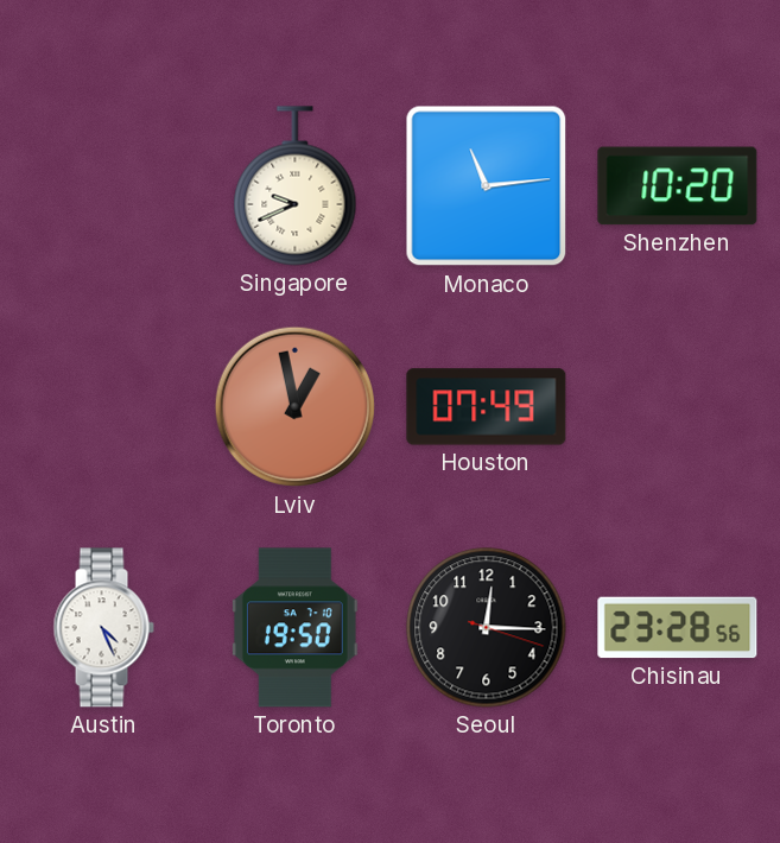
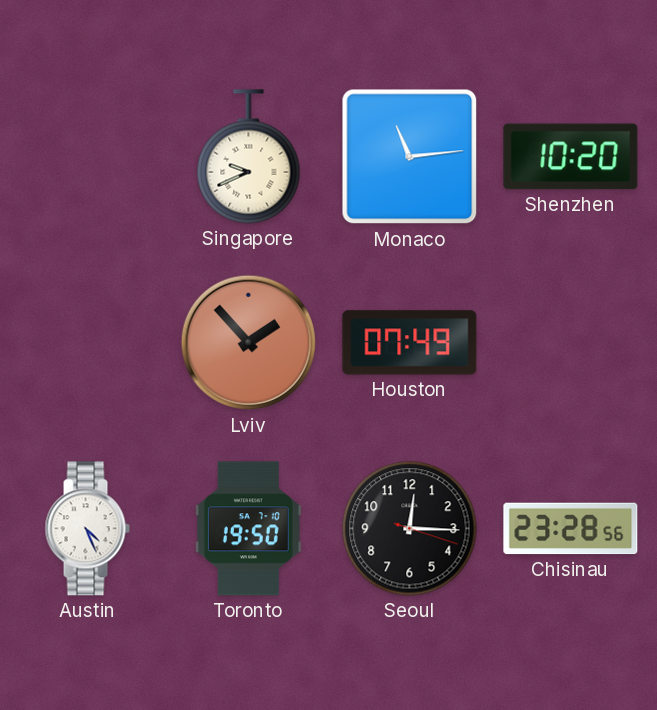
Lviv: 12:58 -> 1:53
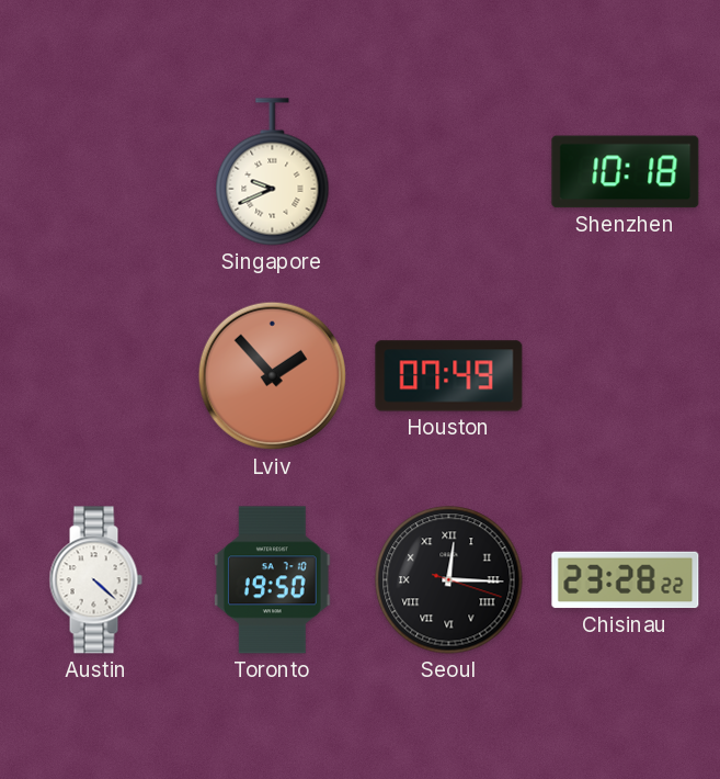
Monaco: 11:14 -> none
Shenzhen: 10:20 -> 10:18
Austin: 4:26 -> 4:22
Seoul numerals: Arabic -> Roman
Chisinau: 23:28:56 -> 23:28:22
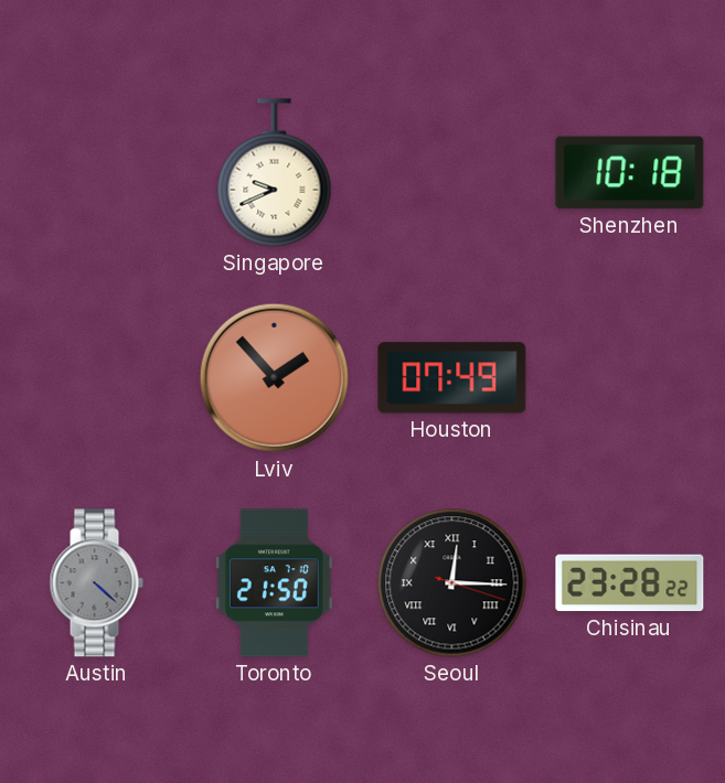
Austin dial: white -> grey
Toronto: 19:50 -> 21:50
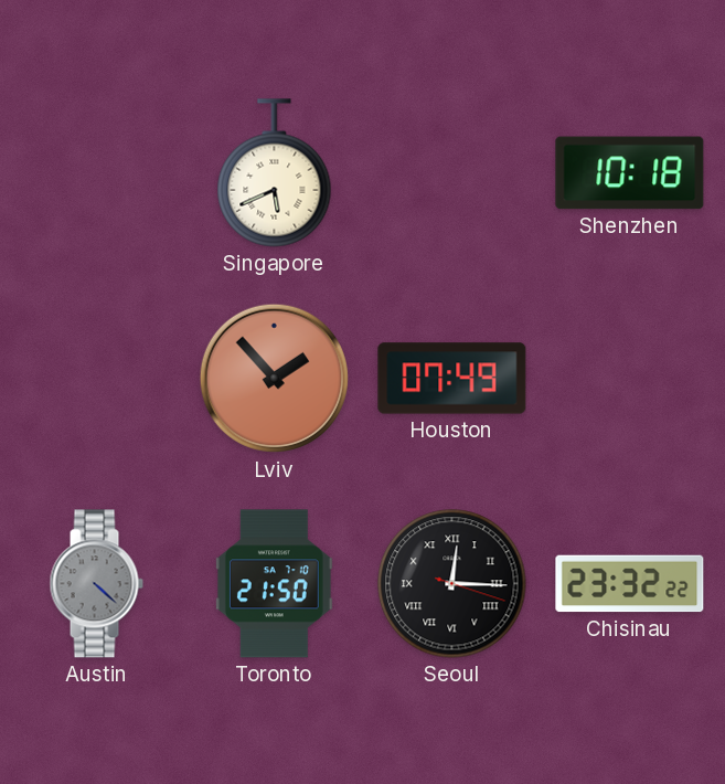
Singapore: 9:41 -> 5:41
Chisinau: 23:28 -> 23:32
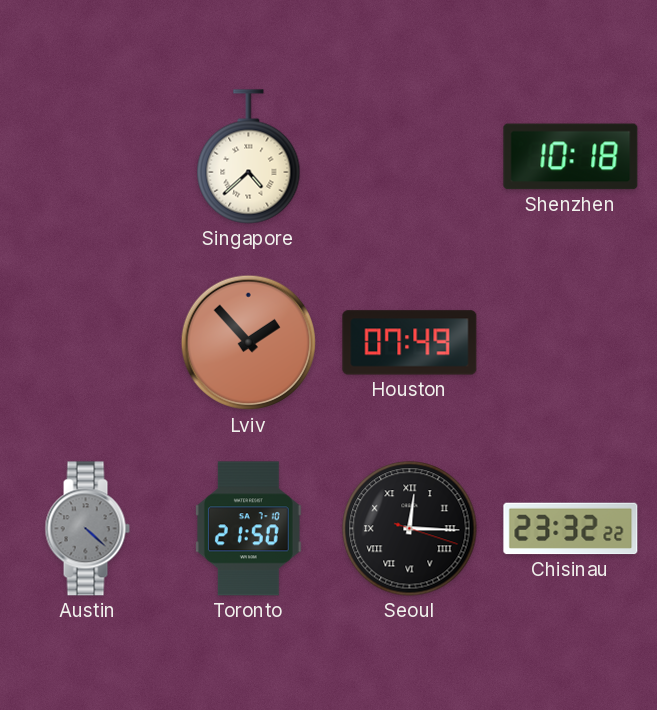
Singapore: 5:41 -> 4:38
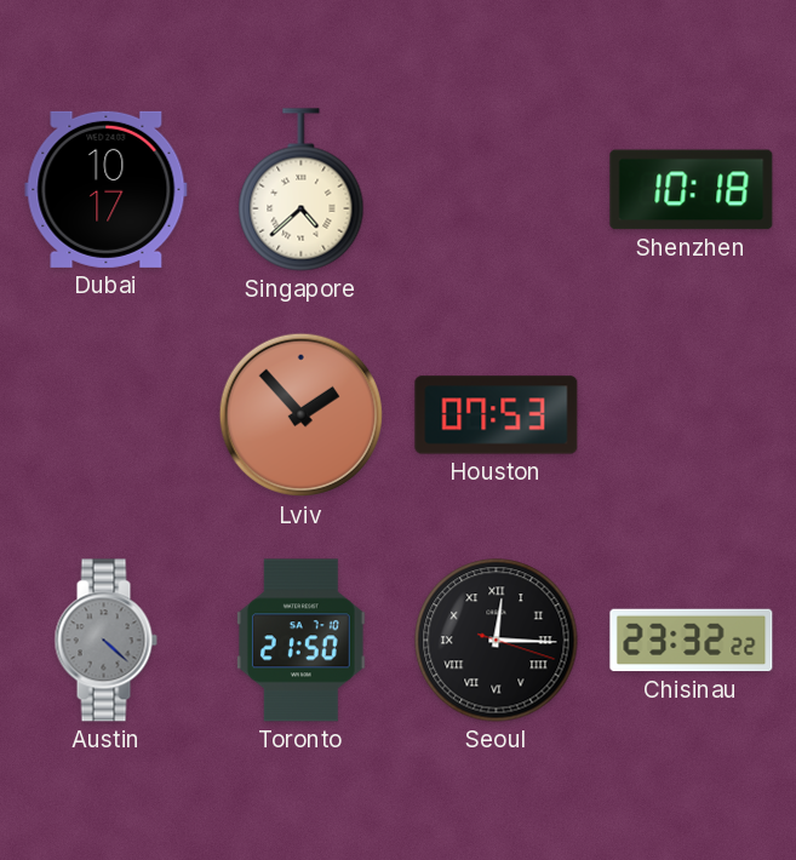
Dubai: none -> 10:17
Houston: 07:49 -> 07:53
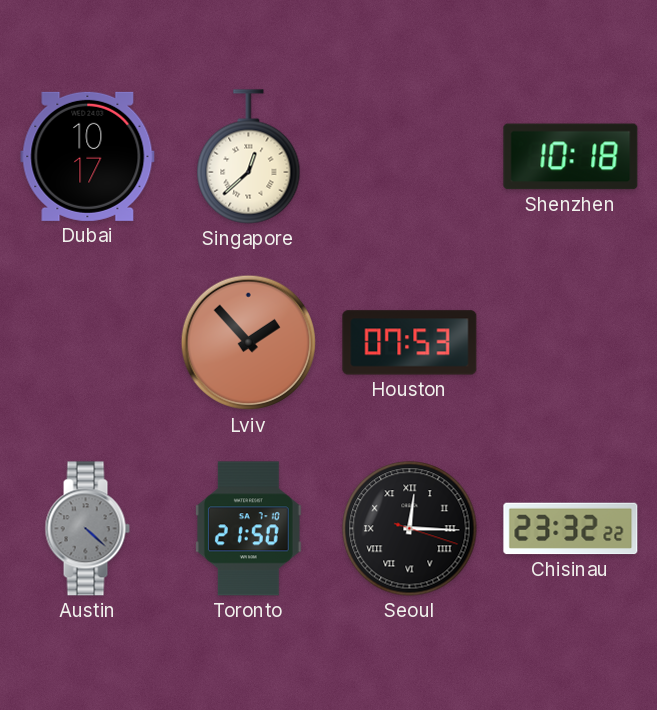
Singapore: 4:38 -> 12:38
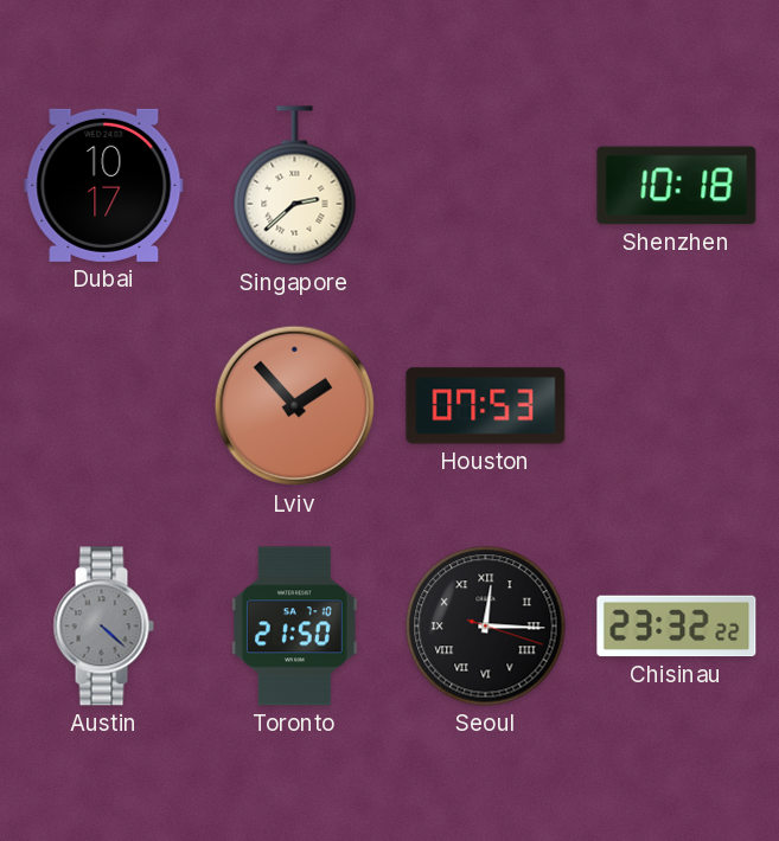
Singapore: 12:38 -> 2:38
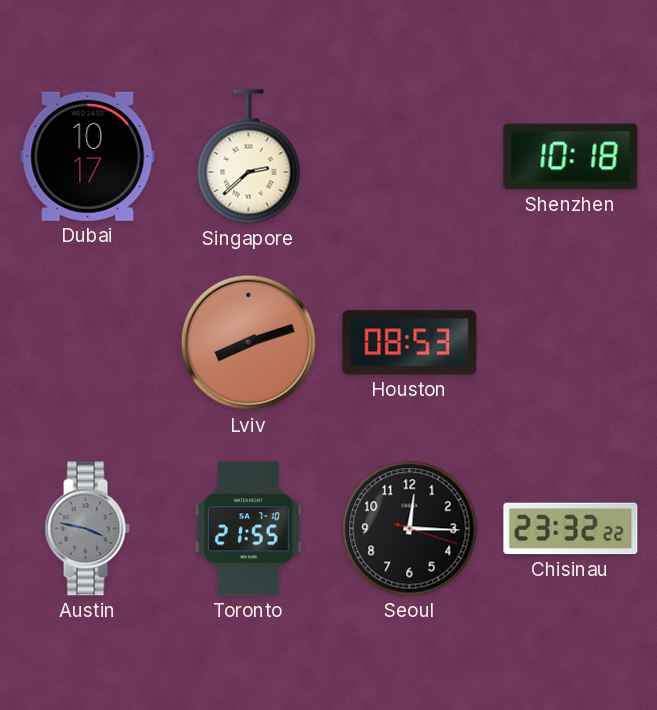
Lviv: 1:53 -> 8:12
Houston: 07:53 -> 08:53
Austin: 4:22 -> 3:47
Toronto: 21:50 -> 21:55
Seoul numerals: Roman -> Arabic
